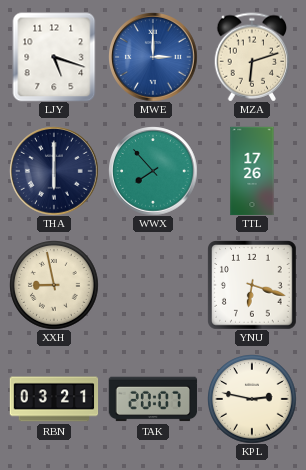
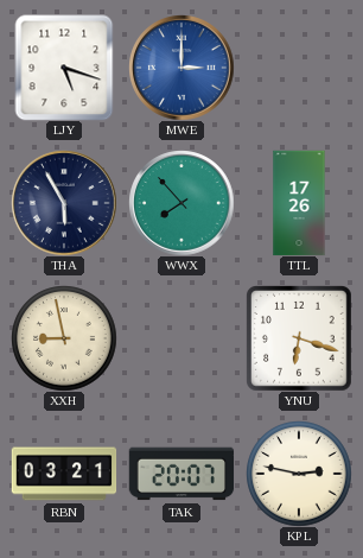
MZA: 6:12 -> none
THA: 6:00 -> 5:55
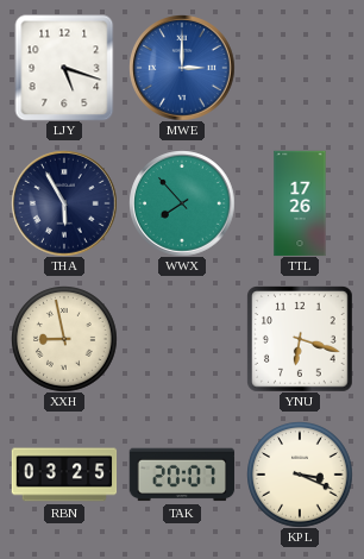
RBN: 03:21 -> 03:25
KPL: 2:47 -> 3:19
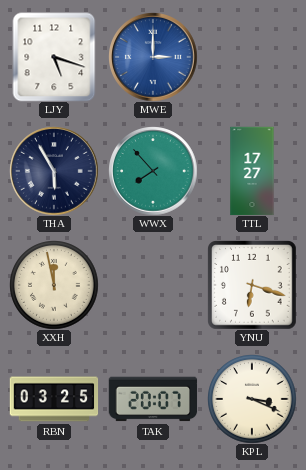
TTL: 17:26 -> 17:27
XXH: 8:58 -> 11:58
